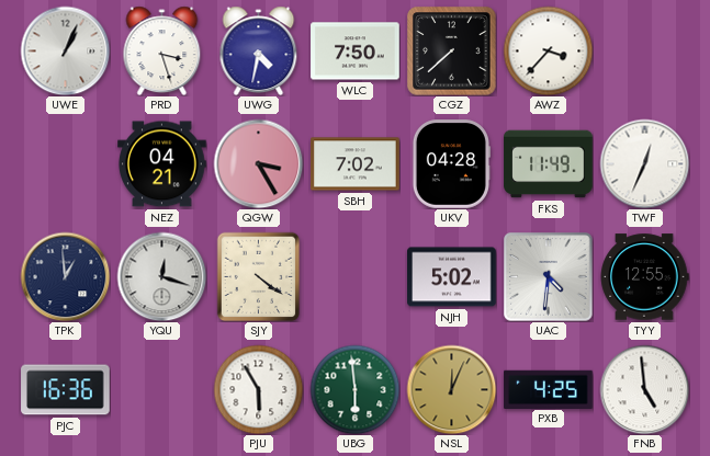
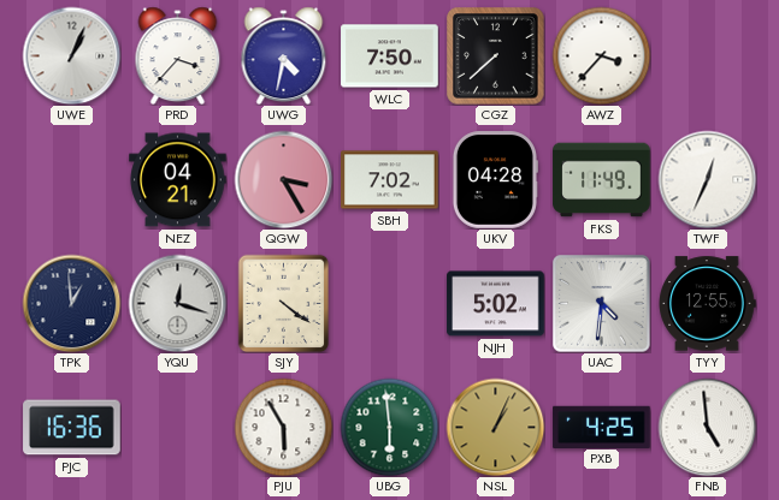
PRD: 3:27 -> 3:37
NSL: 12:04 -> 1:04
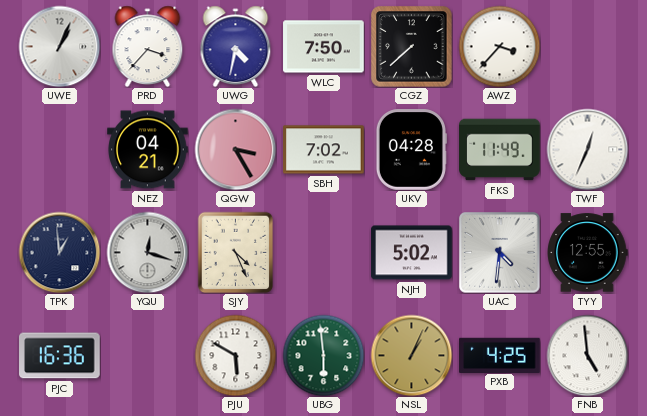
SJY: 4:21 -> 4:26
PJU: 5:55 -> 5:50
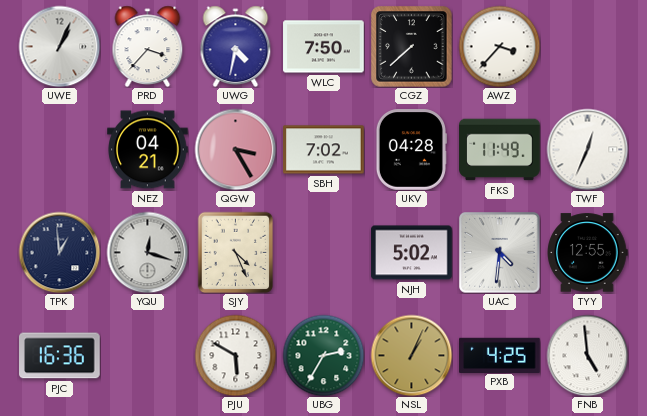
UBG: 5:59 -> 2:35
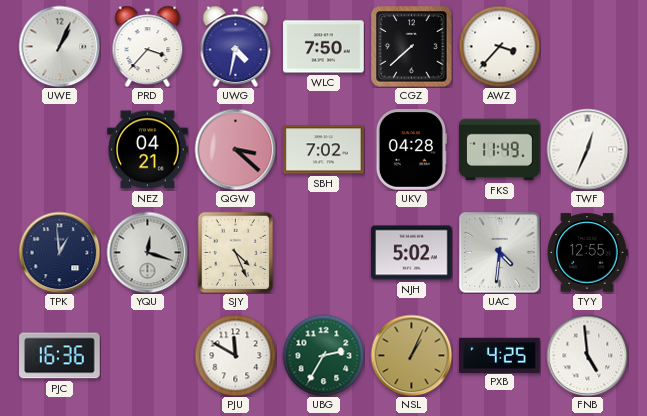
QGW: 3:25 -> 3:22
PJU: 5:50 -> 11:50
